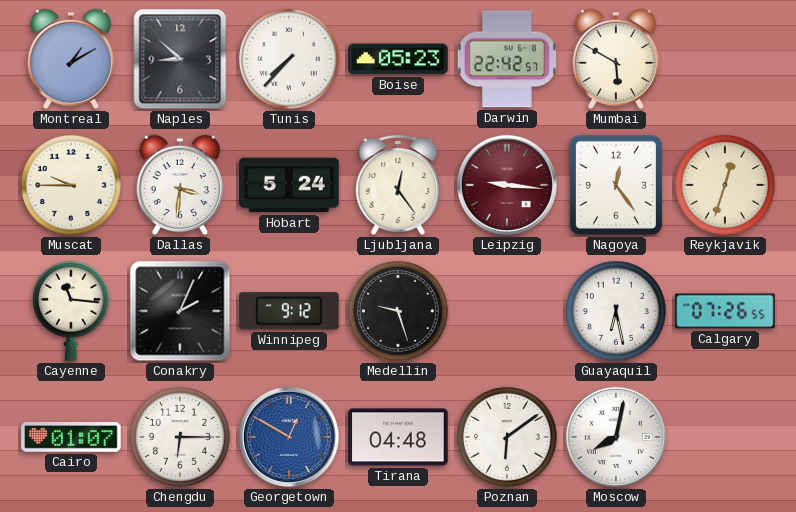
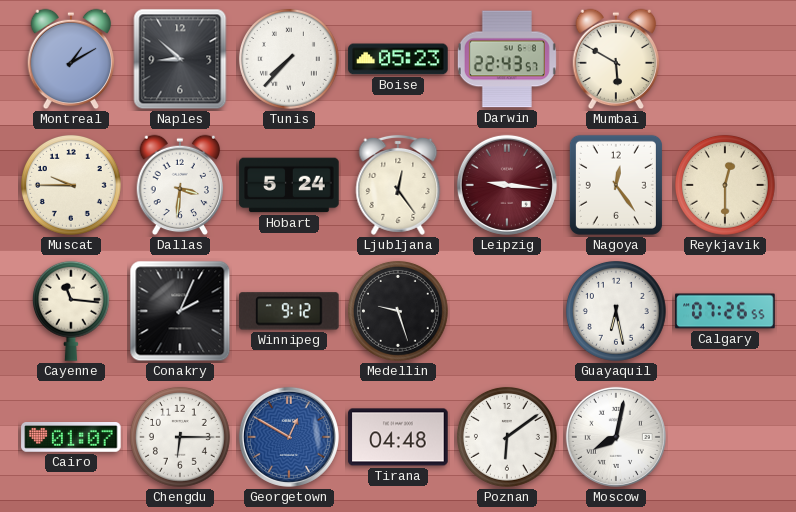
Darwin: 22:42 -> 22:43
Reykjavik: 12:33 -> 12:30
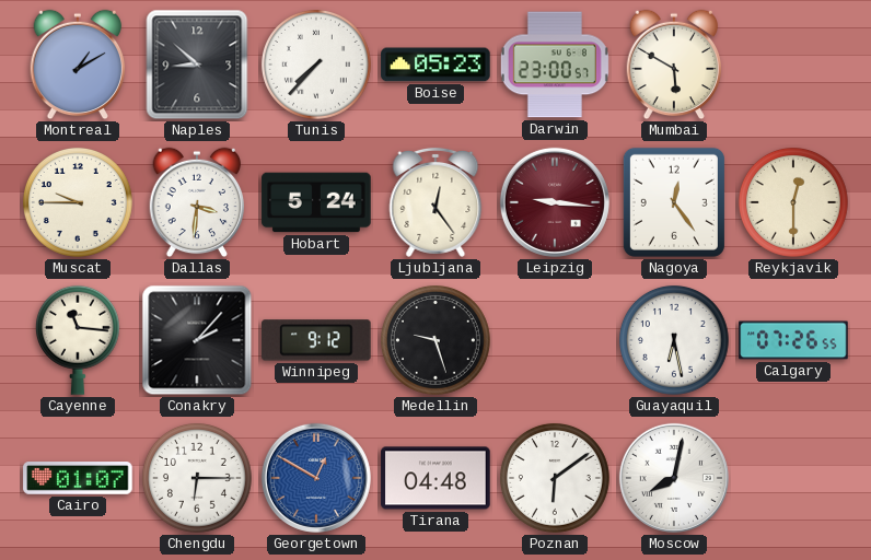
Darwin: 22:43 -> 23:00
Conakry: 2:04 -> 2:07
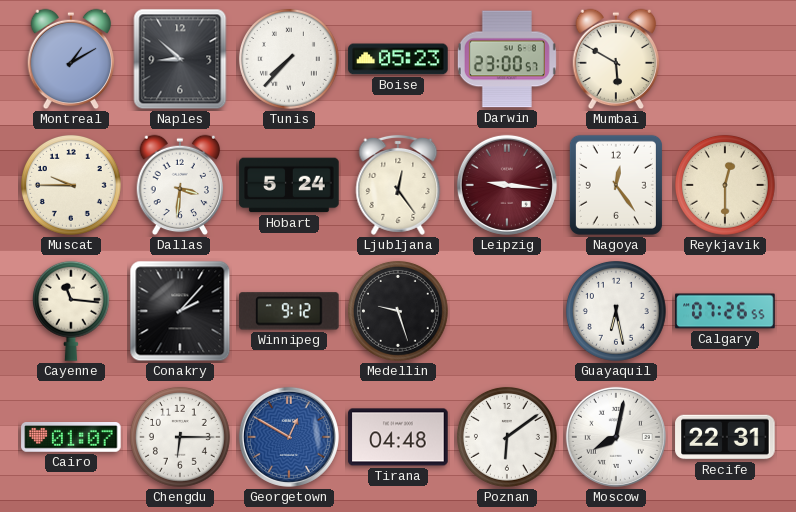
Recife: none -> 22:31
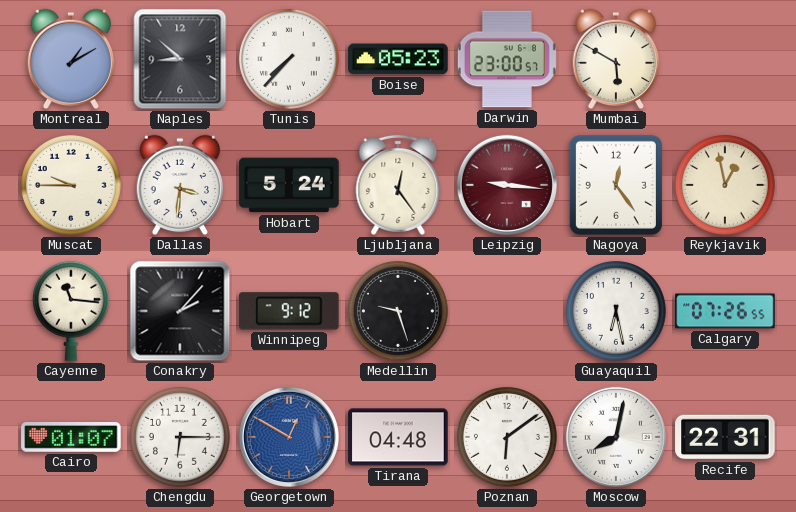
Reykjavik: 12:30 -> 12:58
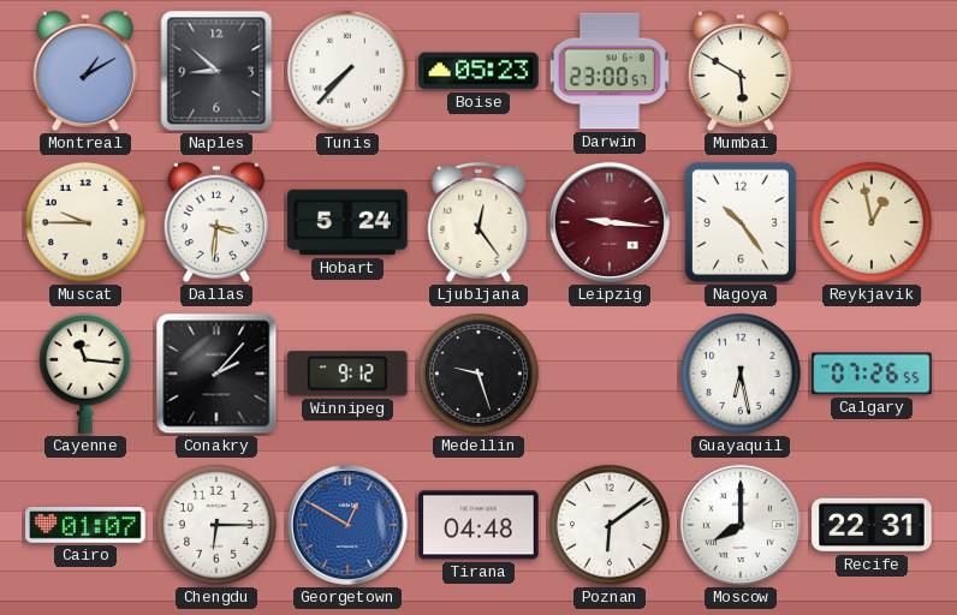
Nagoya: 12:24 -> 10:24
Moscow: 8:02 -> 8:00
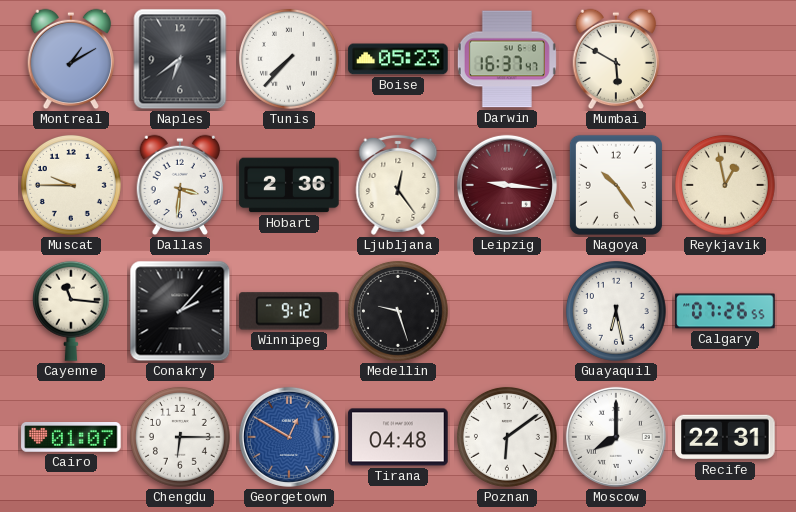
Naples: 8:52 -> 6:39
Darwin: 23:00 -> 16:37
Hobart: 5:24 -> 2:36
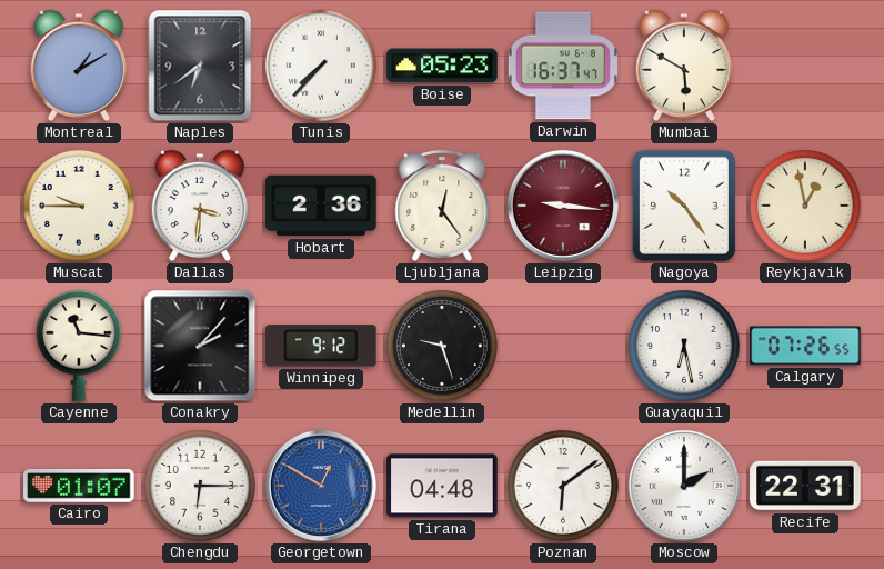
Moscow: 8:00 -> 2:00
